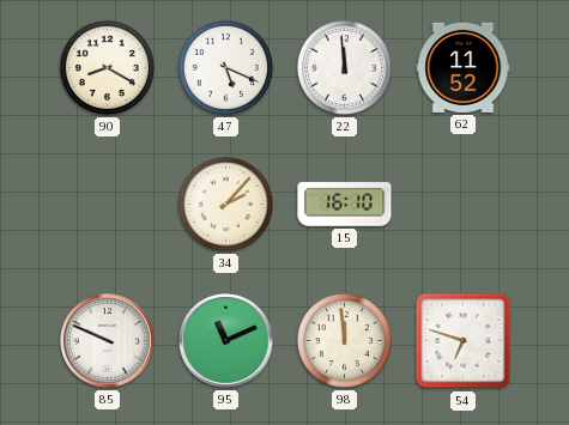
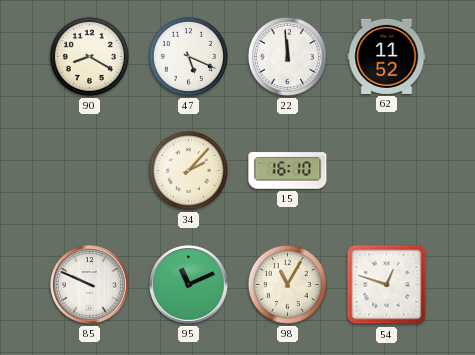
98: 11:59 -> 11:05
54: 6:48 -> 12:48
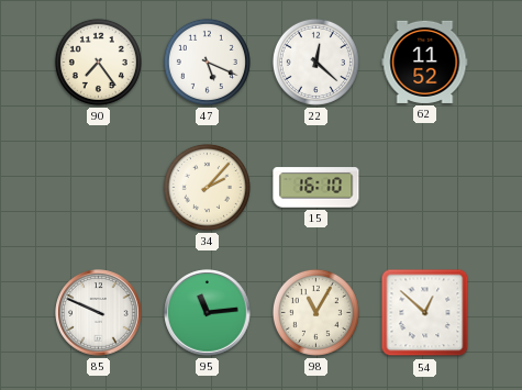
90: 8:20 -> 7:24
22: 11:59 -> 12:22
95: 11:11 -> 11:14
54: 12:48 -> 12:52
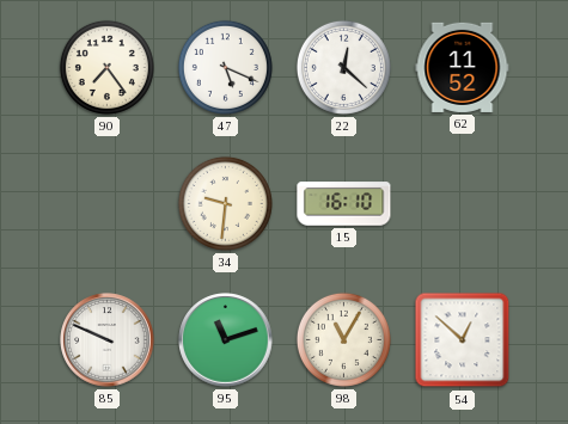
34: 2:07 -> 9:31
95: 11:14 -> 11:12
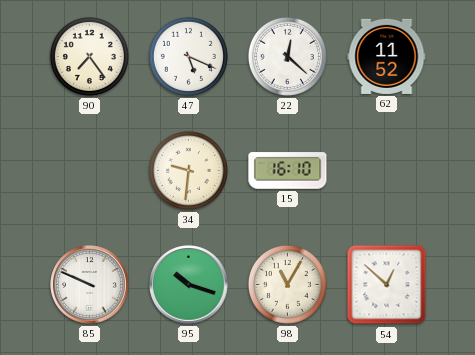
95: 11:12 -> 10:18
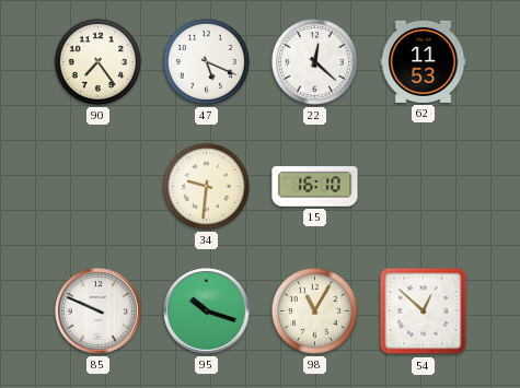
62: 11:52 -> 11:53
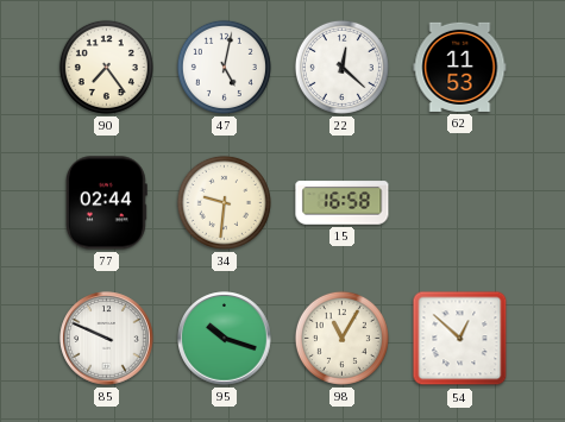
47: 5:19 -> 5:02
77: none -> 02:44
15: 16:10 -> 16:58
